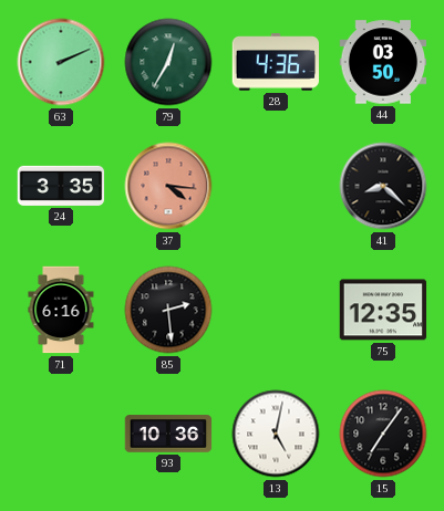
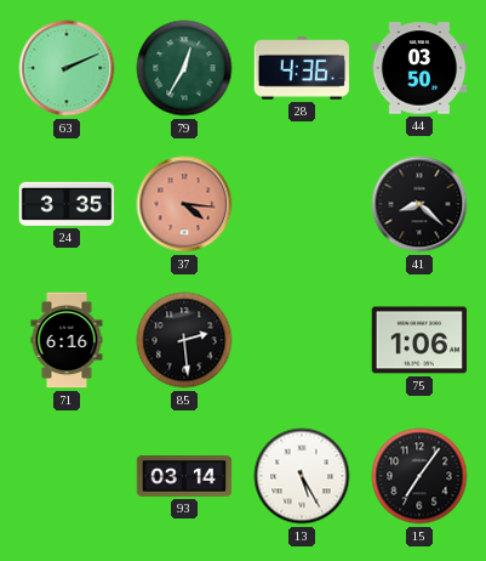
75: 12:35 -> 1:06
93: 10:36 -> 03:14
13: 5:02 -> 5:25
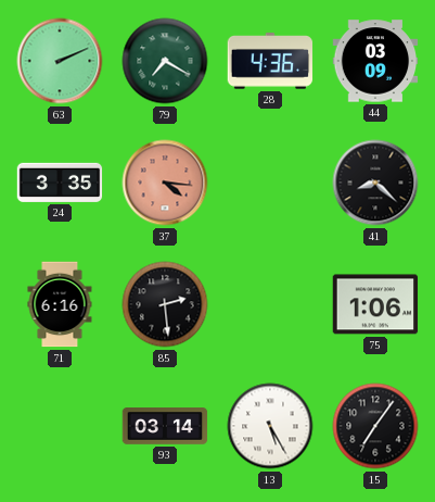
79: 12:35 -> 7:20
44: 03:50 -> 03:09
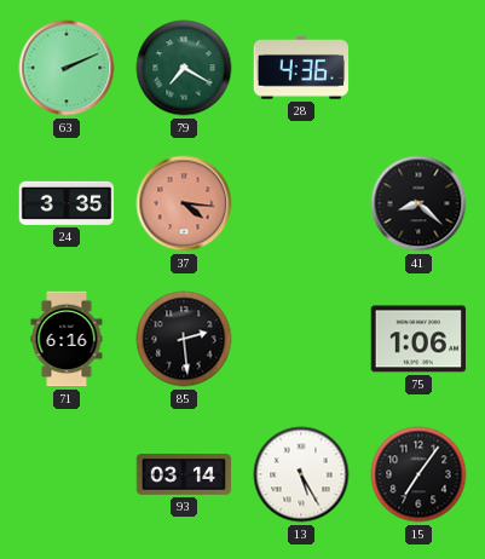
44: 03:09 -> none
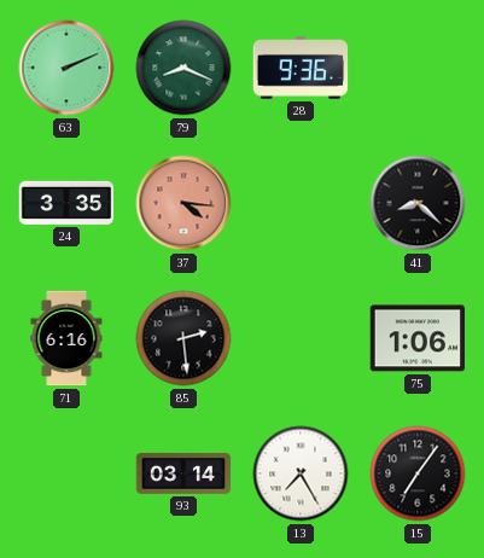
79: 7:20 -> 8:19
28: 4:36 -> 9:36
13: 5:25 -> 7:25
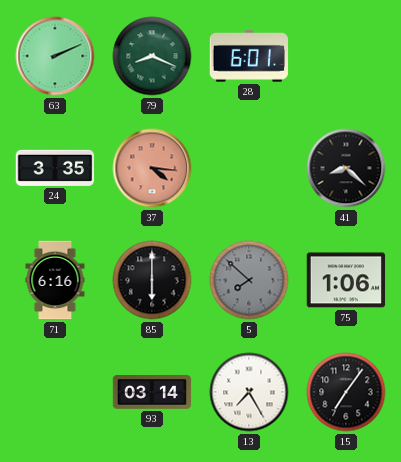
28: 9:36 -> 6:01
85: 2:29 -> 6:00
5: none -> 7:52
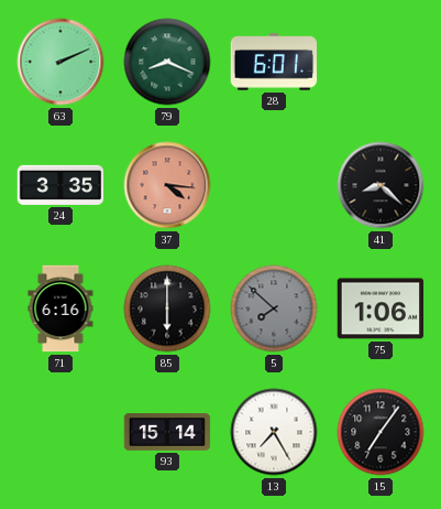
93: 03:14 -> 15:14
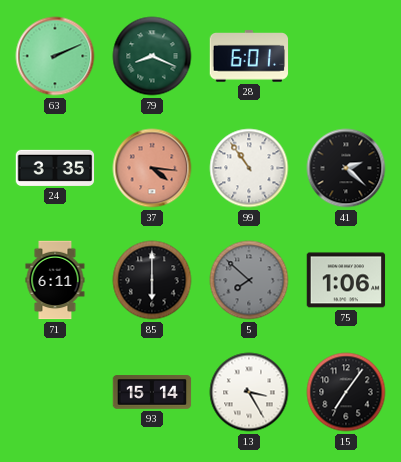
99: none -> 10:54
41: 8:22 -> 2:22
71: 6:16 -> 6:11
13: 7:25 -> 3:25
